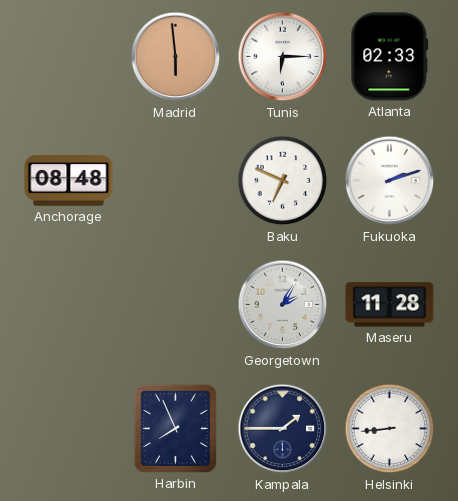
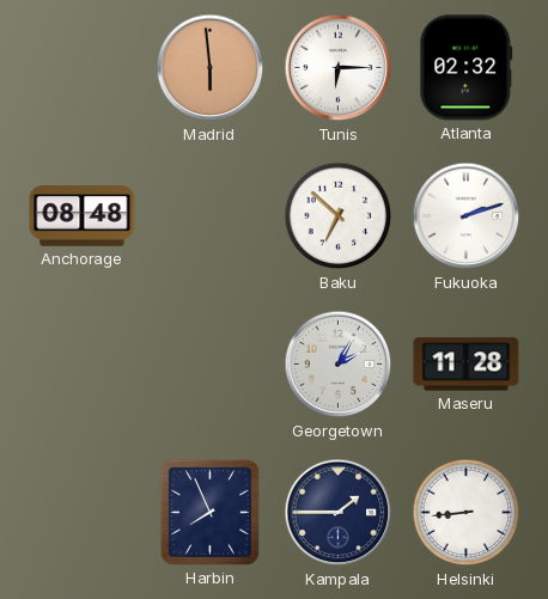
Atlanta: 02:33 -> 02:32
Baku: 6:49 -> 6:52
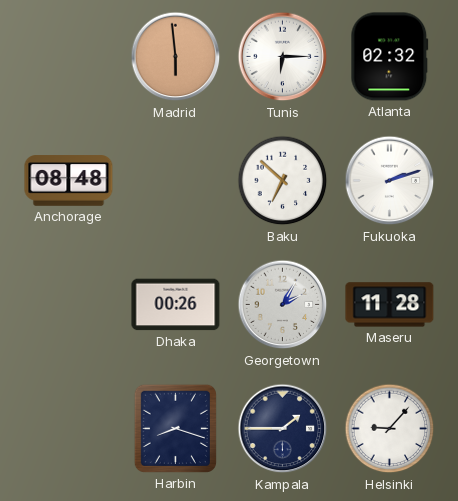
Dhaka: none -> 00:26
Harbin: 7:56 -> 8:18
Helsinki: 8:44 -> 9:07
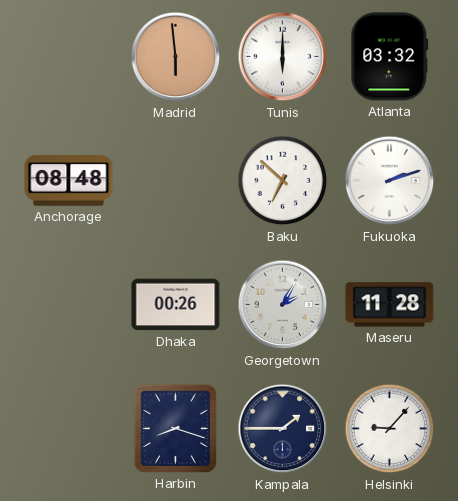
Tunis: 6:15 -> 6:00
Atlanta: 02:32 -> 03:32
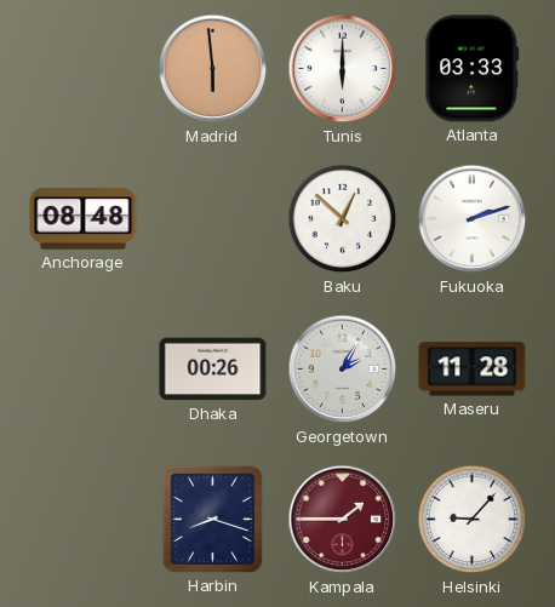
Atlanta: 03:32 -> 03:33
Baku: 6:52 -> 12:52
Kampala dial: navy -> burgundy
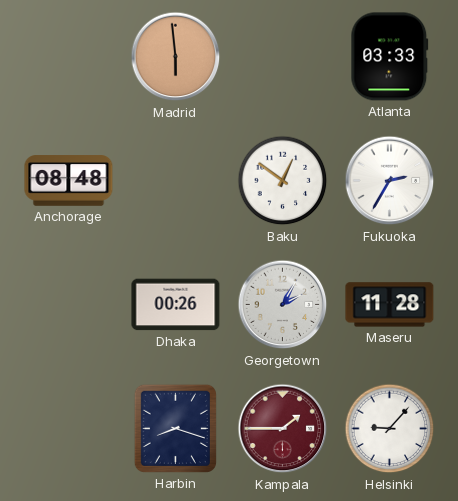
Tunis: 6:00 -> none
Baku: 12:52 -> 12:51
Fukuoka: 2:12 -> 2:35
